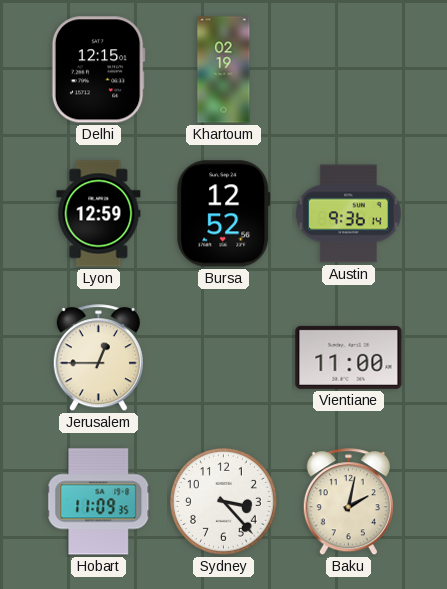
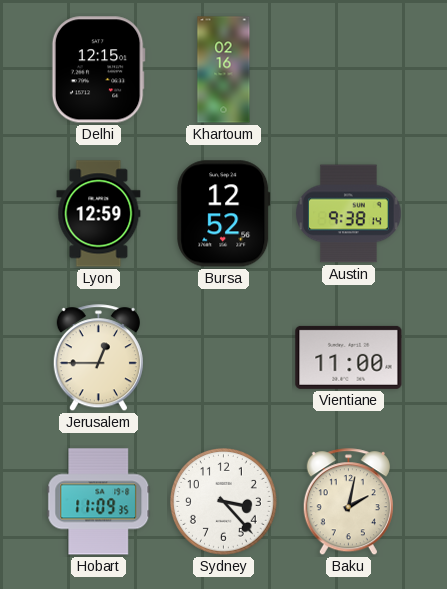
Khartoum: 02:19 -> 02:16
Austin: 9:36 -> 9:38
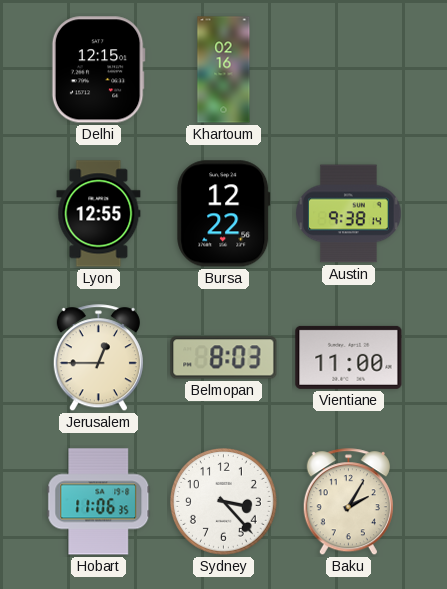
Lyon: 12:59 -> 12:55
Bursa: 12:52 -> 12:22
Belmopan: none -> 8:03
Hobart: 11:09 -> 11:06
Baku: 2:02 -> 2:05
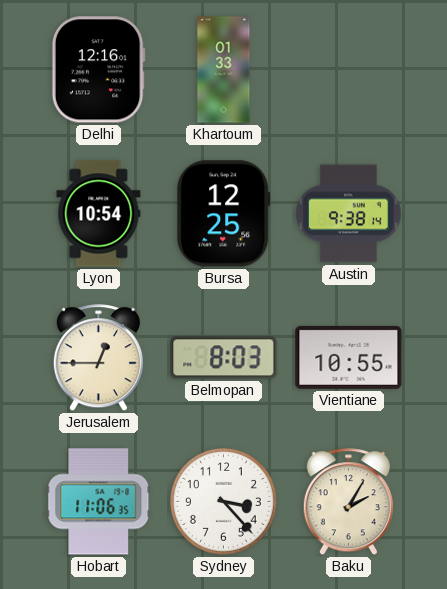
Delhi: 12:15 -> 12:16
Khartoum: 02:16 -> 01:33
Lyon: 12:55 -> 10:54
Bursa: 12:22 -> 12:25
Vientiane: 11:00 -> 10:55
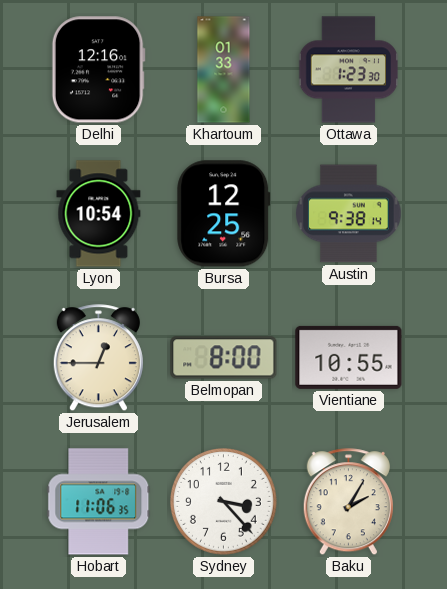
Ottawa: none -> 1:23
Belmopan: 8:03 -> 8:00
